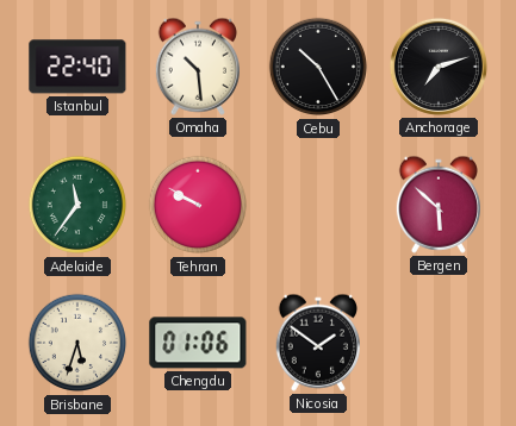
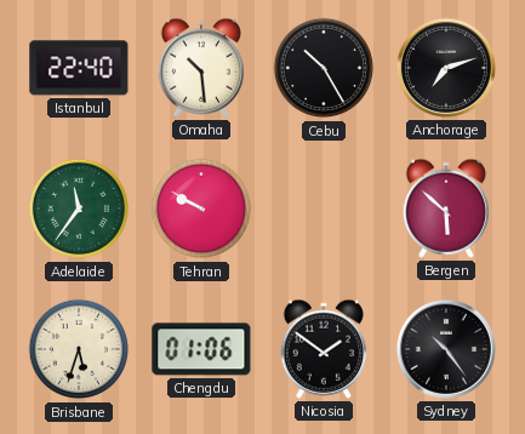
Sydney: none -> 10:24
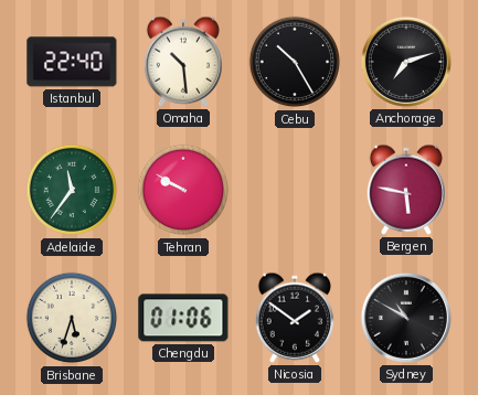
Bergen: 5:52 -> 5:47
Sydney: 10:24 -> 10:50
